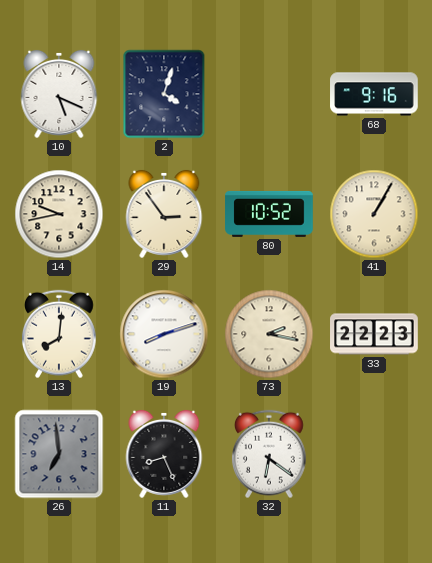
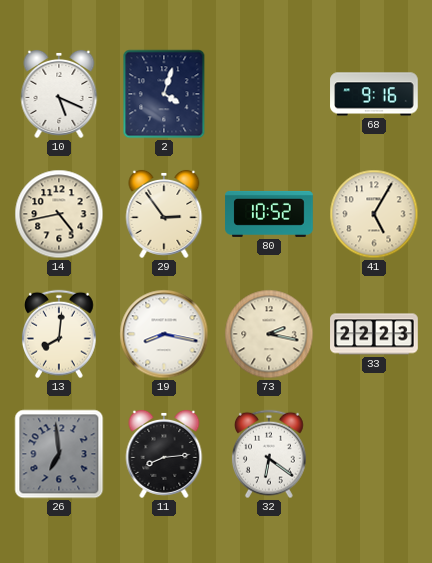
14: 9:43 -> 4:43
41: 1:05 -> 5:05
19: 8:12 -> 8:17
11: 8:26 -> 8:14
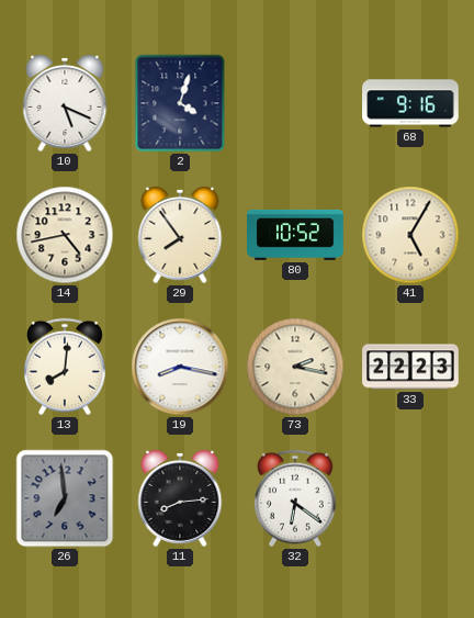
29: 2:54 -> 7:54
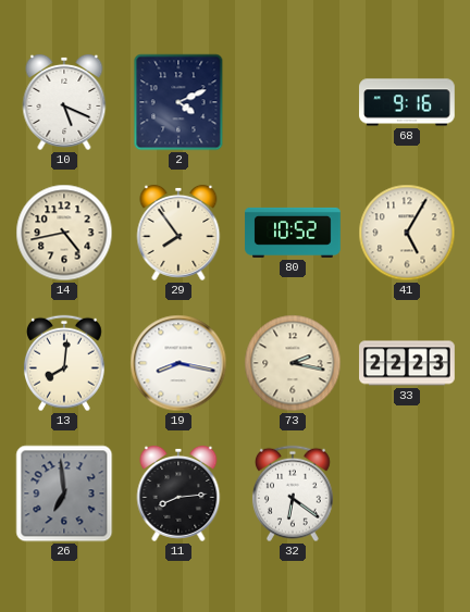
2: 4:03 -> 4:11
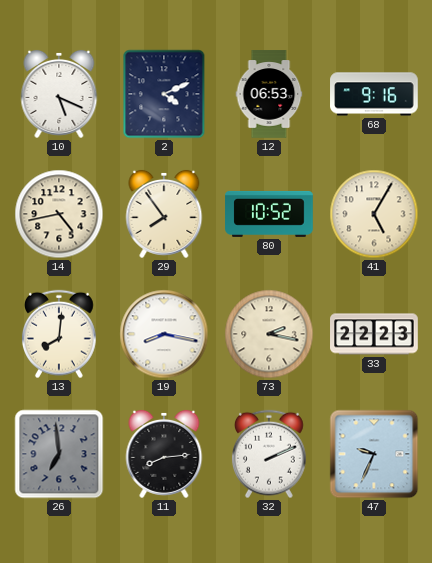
12: none -> 06:53
32: 6:21 -> 2:11
47: none -> 9:34
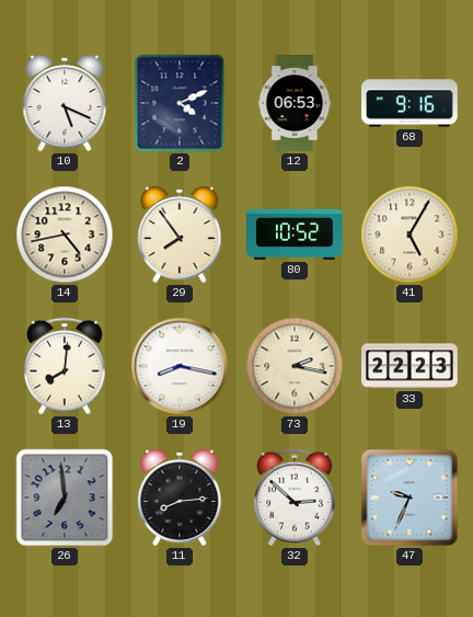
32: 2:11 -> 2:52
